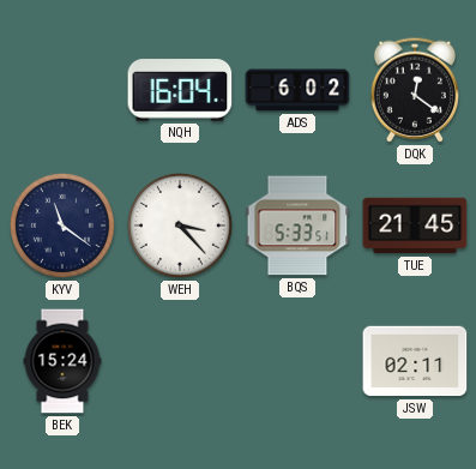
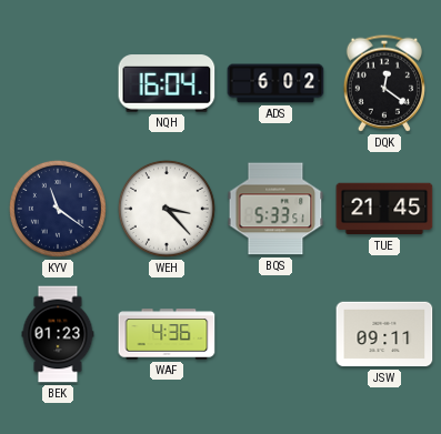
BEK: 15:24 -> 01:23
WAF: none -> 4:36
JSW: 02:11 -> 09:11
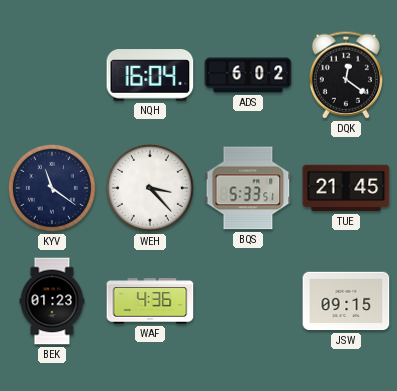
JSW: 09:11 -> 09:15
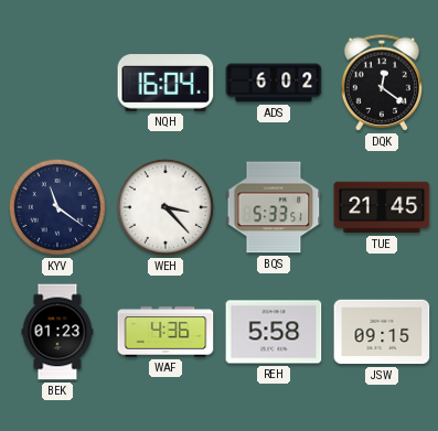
REH: none -> 5:58
